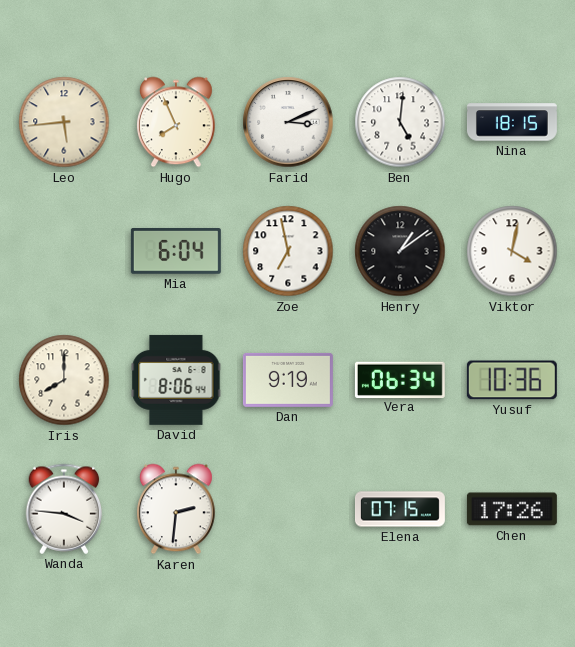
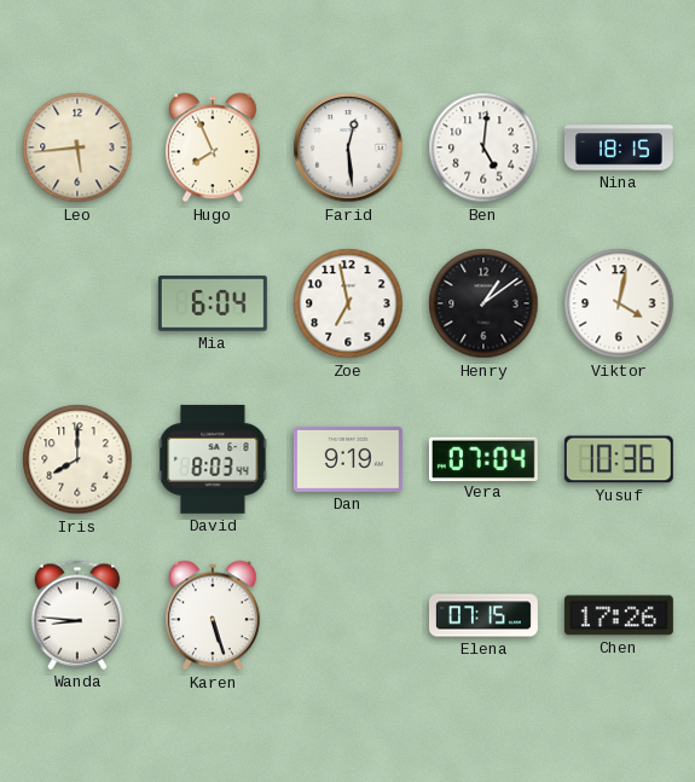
Farid: 3:11 -> 12:29
David: 8:06 -> 8:03
Vera: 06:34 -> 07:04
Wanda: 3:46 -> 8:46
Karen: 2:31 -> 5:27
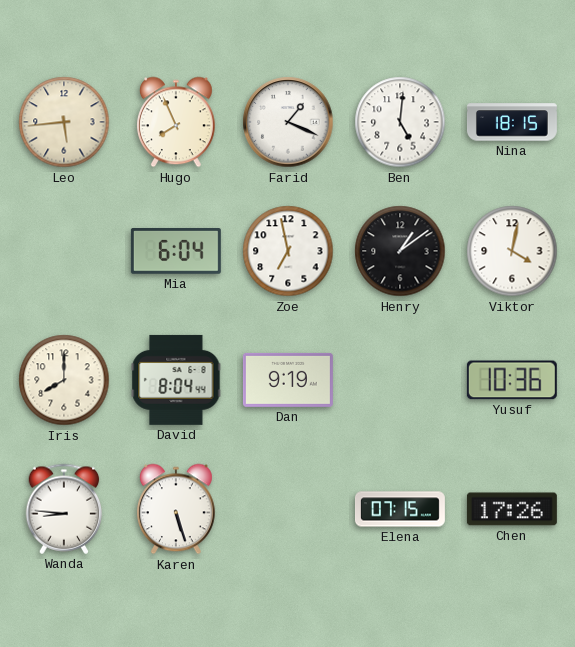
Farid: 12:29 -> 1:19
David: 8:03 -> 8:04
Vera: 07:04 -> none
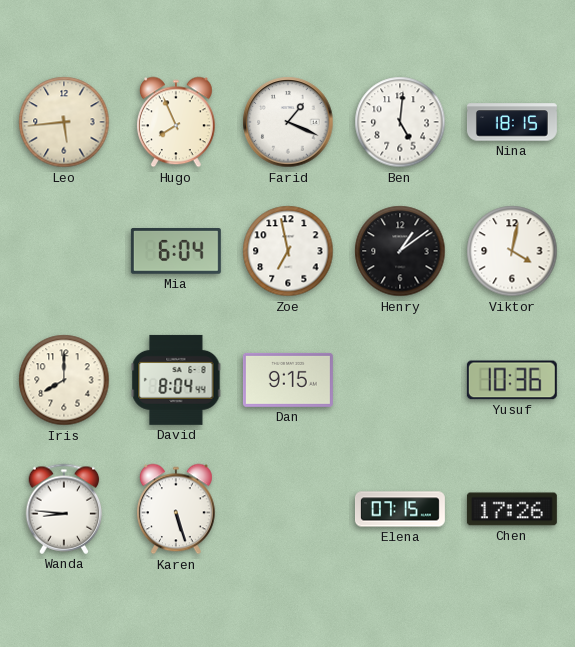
Dan: 9:19 -> 9:15
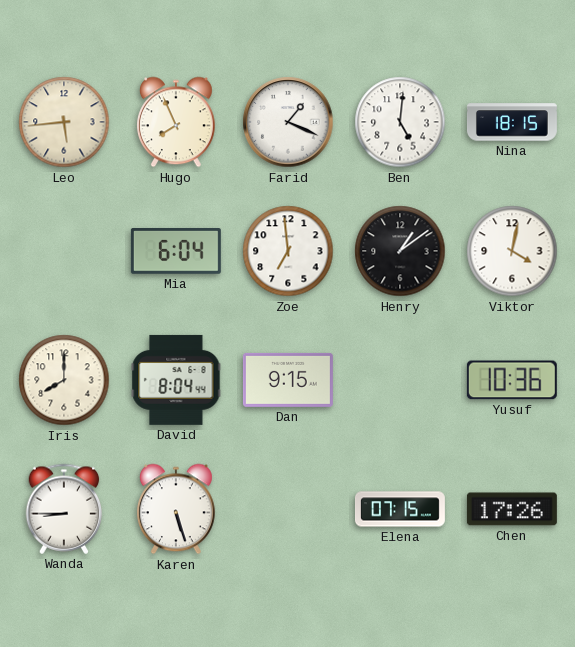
Zoe: 6:58 -> 6:59
Wanda: 8:46 -> 8:45
